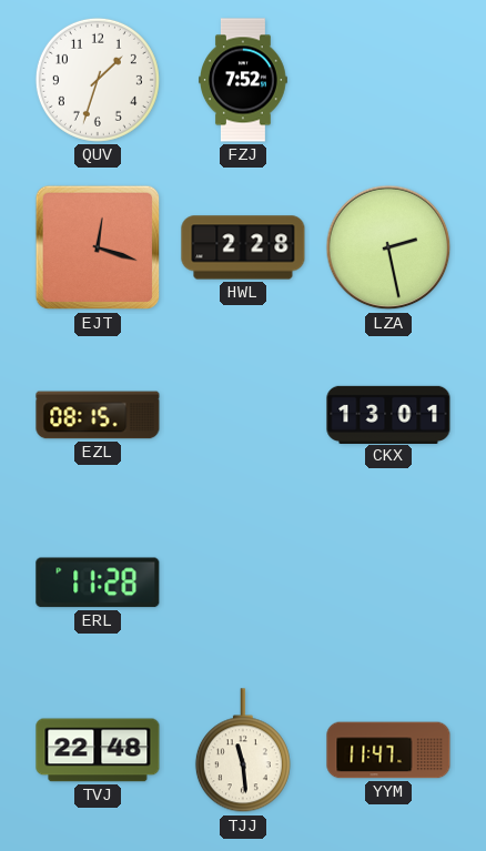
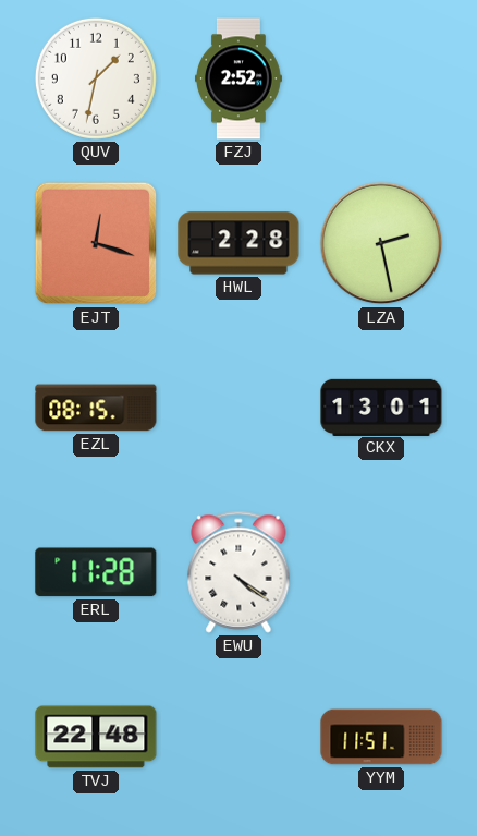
QUV: 1:33 -> 1:32
FZJ: 7:52 -> 2:52
EWU: none -> 4:21
TJJ: 11:29 -> none
YYM: 11:47 -> 11:51
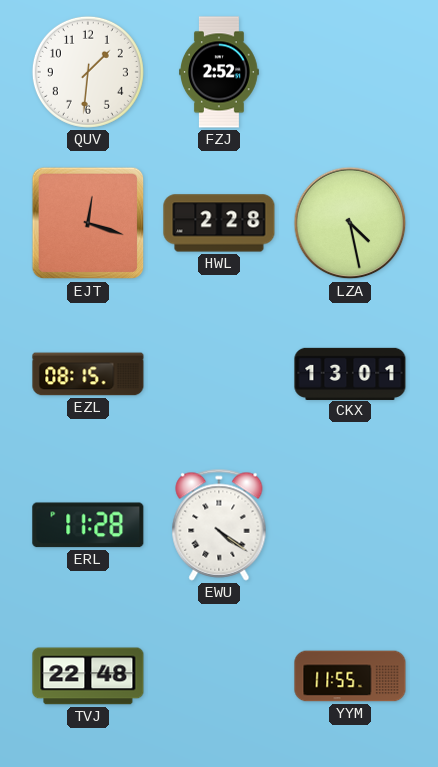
QUV: 1:32 -> 1:31
LZA: 2:28 -> 4:28
YYM: 11:51 -> 11:55
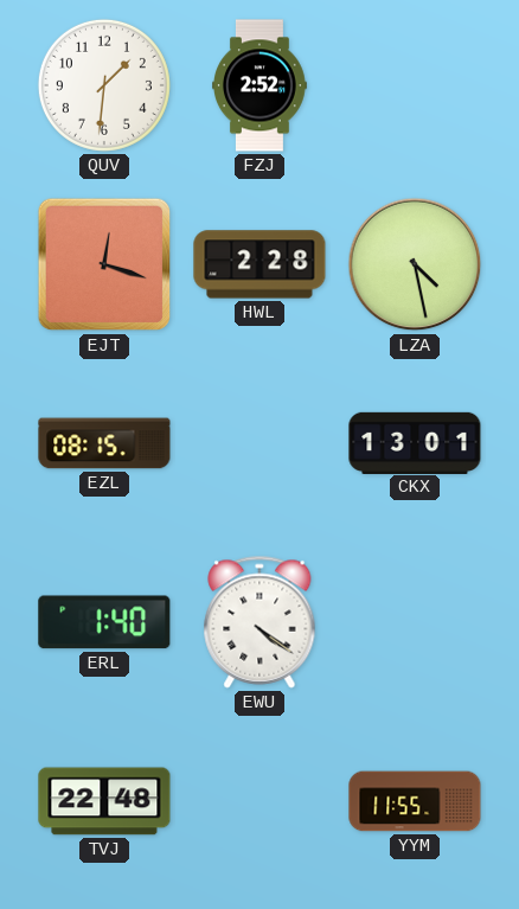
ERL: 11:28 -> 1:40
